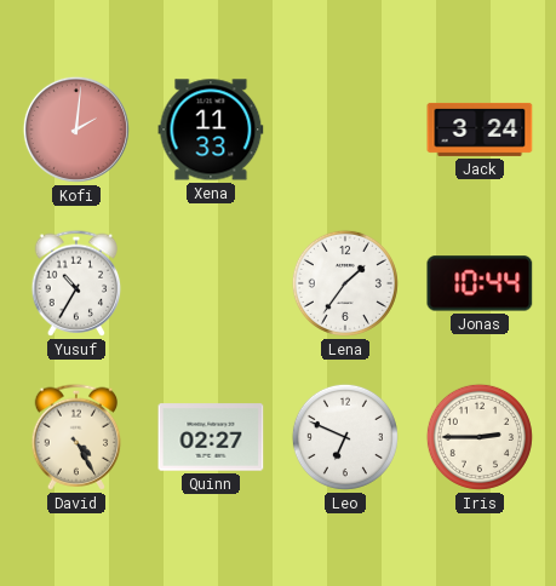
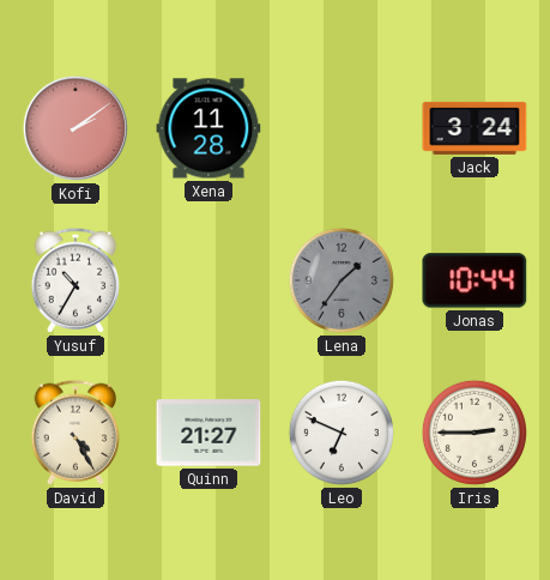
Kofi: 2:01 -> 2:09
Xena: 11:33 -> 11:28
Lena dial: white -> grey
Quinn: 02:27 -> 21:27
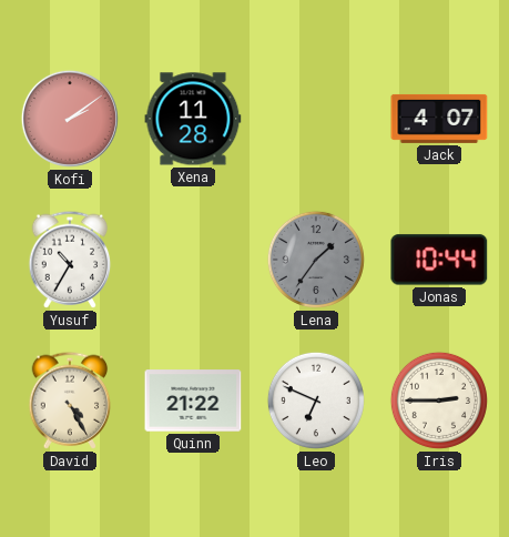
Jack: 3:24 -> 4:07
Quinn: 21:27 -> 21:22
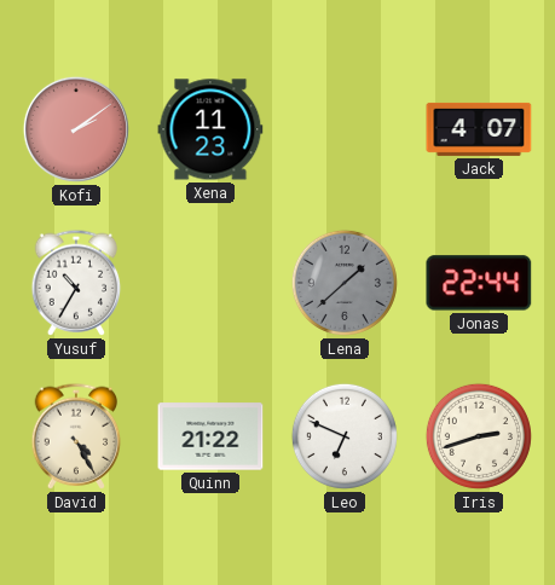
Xena: 11:28 -> 11:23
Lena: 1:36 -> 1:38
Jonas: 10:44 -> 22:44
Iris: 2:45 -> 2:42
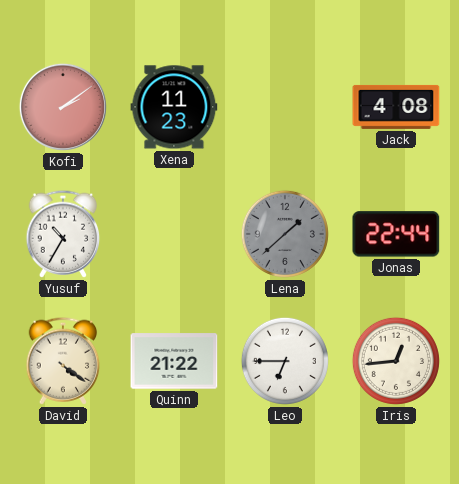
Jack: 4:07 -> 4:08
David: 4:25 -> 4:21
Leo: 6:49 -> 6:45
Iris: 2:42 -> 12:44
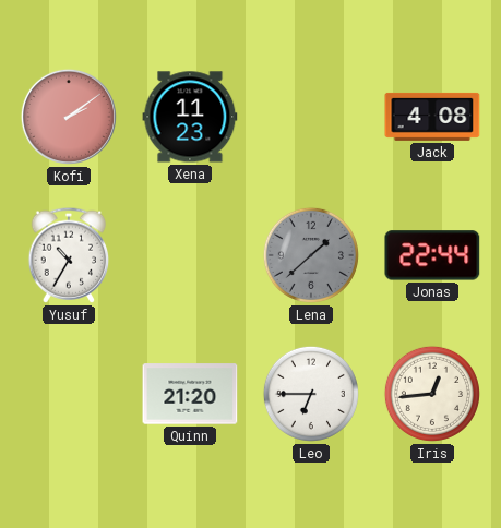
David: 4:21 -> none
Quinn: 21:22 -> 21:20
